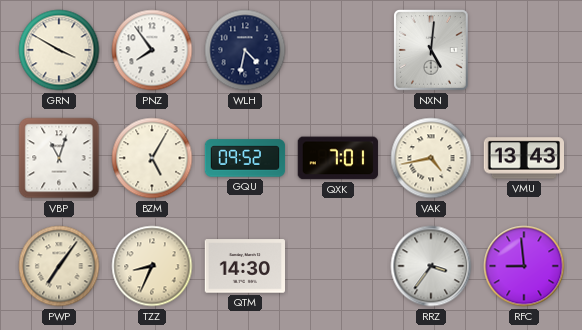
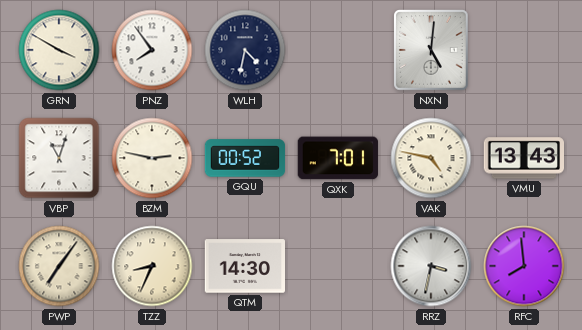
BZM: 5:05 -> 2:47
GQU: 09:52 -> 00:52
VAK: 4:43 -> 4:47
RRZ: 3:36 -> 3:32
RFC: 8:59 -> 7:59
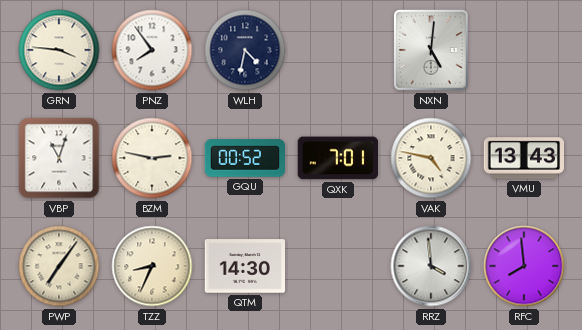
GRN: 3:50 -> 3:46
RRZ: 3:32 -> 3:59
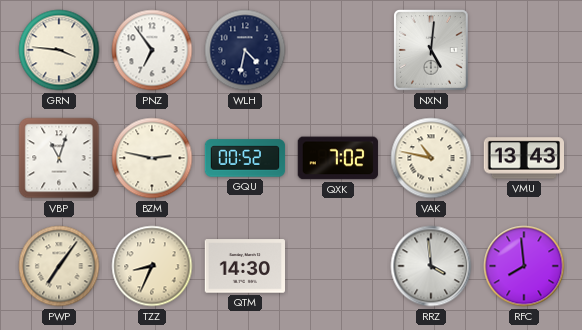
PNZ: 7:54 -> 6:54
QXK: 7:01 -> 7:02
VAK: 4:47 -> 10:47
